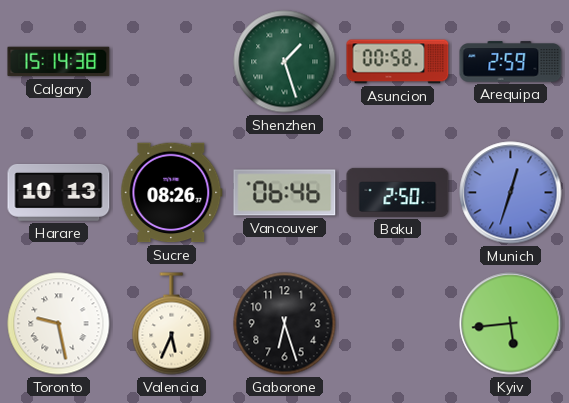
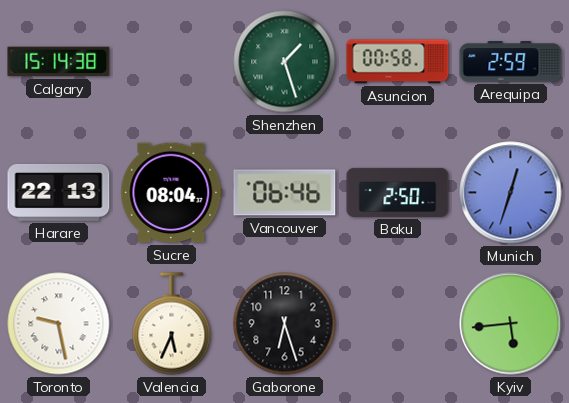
Harare: 10:13 -> 22:13
Sucre: 08:26 -> 08:04
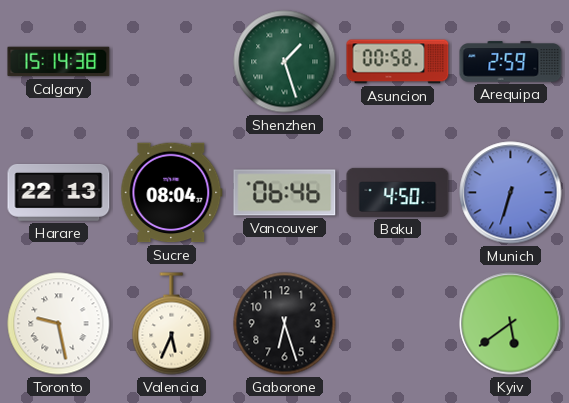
Baku: 2:50 -> 4:50
Munich: 12:33 -> 6:33
Kyiv: 5:44 -> 5:39
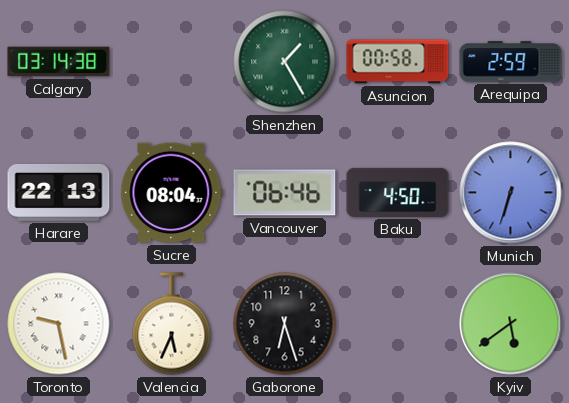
Calgary: 15:14 -> 03:14
Shenzhen: 1:27 -> 1:25
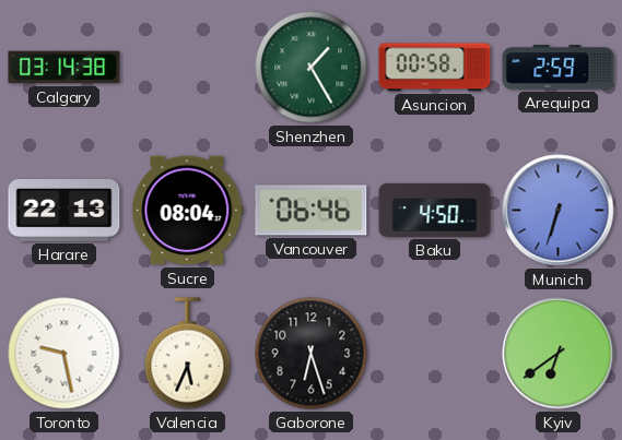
Kyiv: 5:39 -> 6:39
